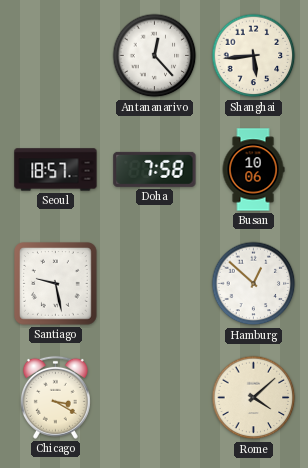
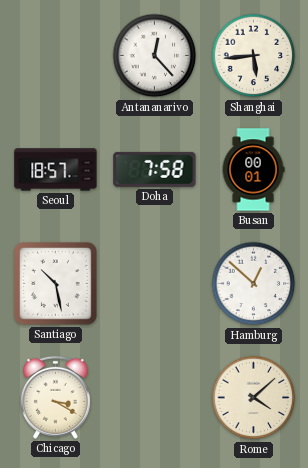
Busan: 10:06 -> 00:01
Santiago: 9:28 -> 10:28
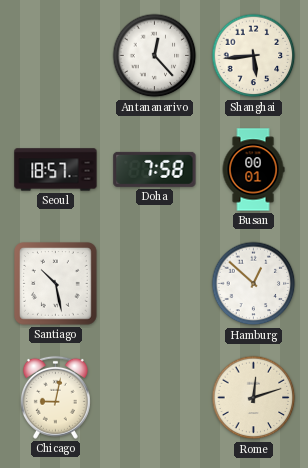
Chicago: 3:20 -> 9:02
Rome: 4:08 -> 12:12
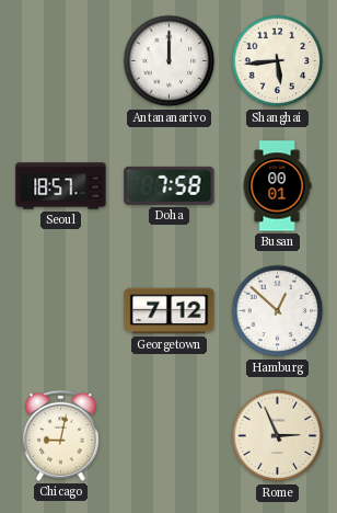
Antananarivo: 12:23 -> 12:00
Santiago: 10:28 -> none
Georgetown: none -> 7:12
Rome: 12:12 -> 2:56
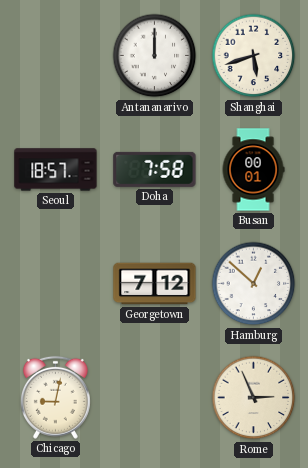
Shanghai: 5:44 -> 5:42
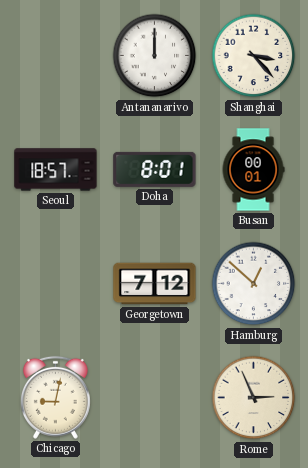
Shanghai: 5:42 -> 3:23
Doha: 7:58 -> 8:01
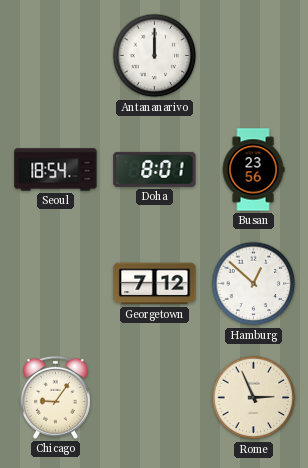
Shanghai: 3:23 -> none
Seoul: 18:57 -> 18:54
Busan: 00:01 -> 23:56
Chicago: 9:02 -> 9:06
